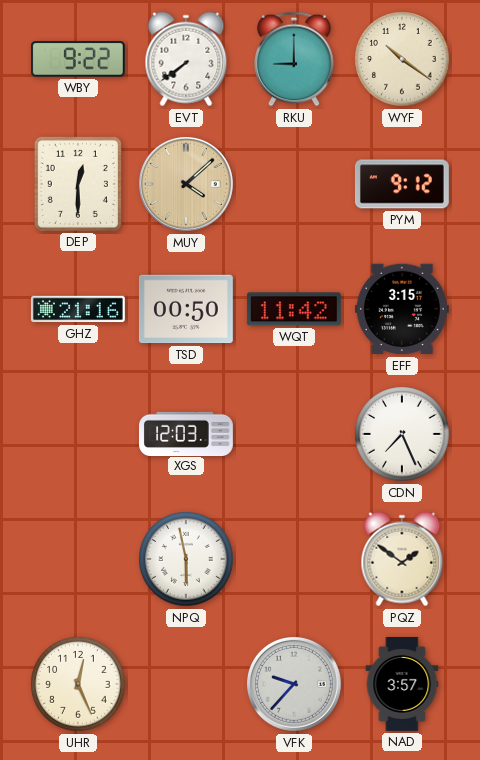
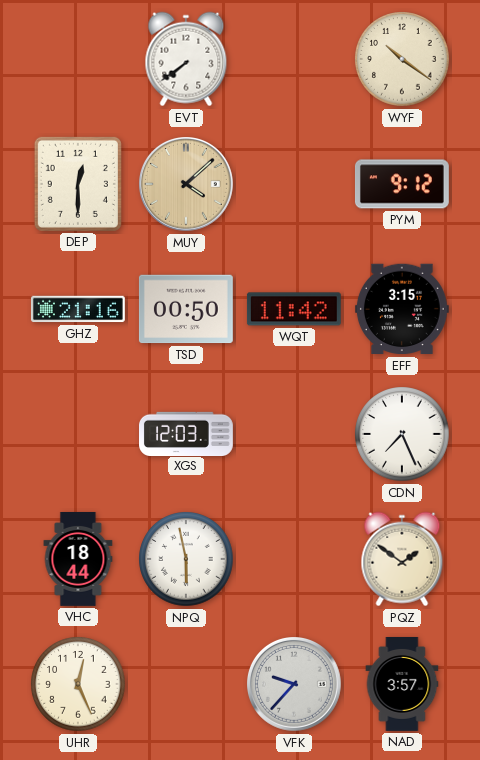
WBY: 9:22 -> none
RKU: 9:00 -> none
VHC: none -> 18:44
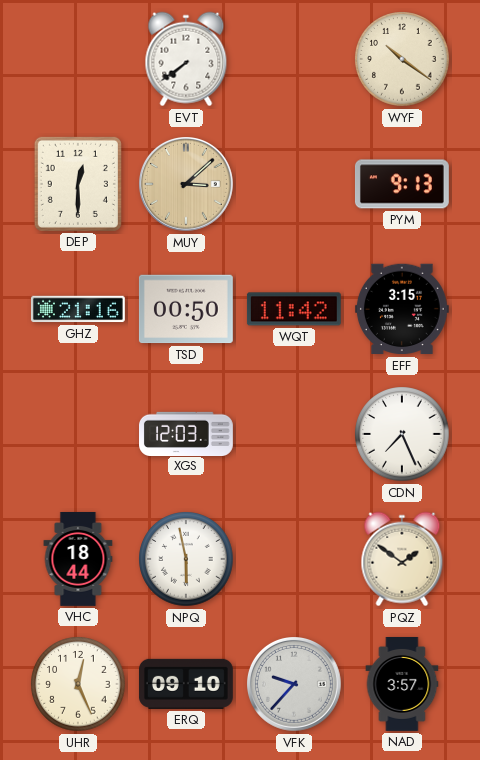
MUY: 4:08 -> 3:08
PYM: 9:12 -> 9:13
ERQ: none -> 09:10
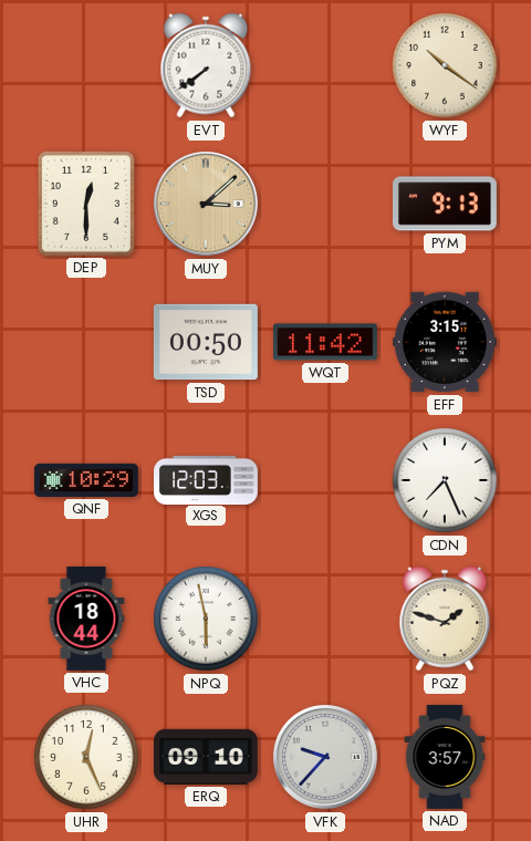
GHZ: 21:16 -> none
QNF: none -> 10:29
PQZ: 1:51 -> 1:48
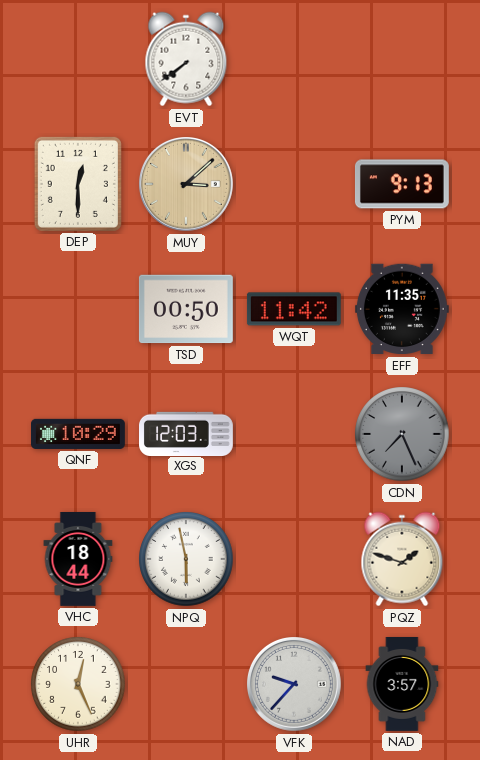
WYF: 10:21 -> none
EFF: 3:15 -> 11:35
CDN dial: white -> grey
ERQ: 09:10 -> none
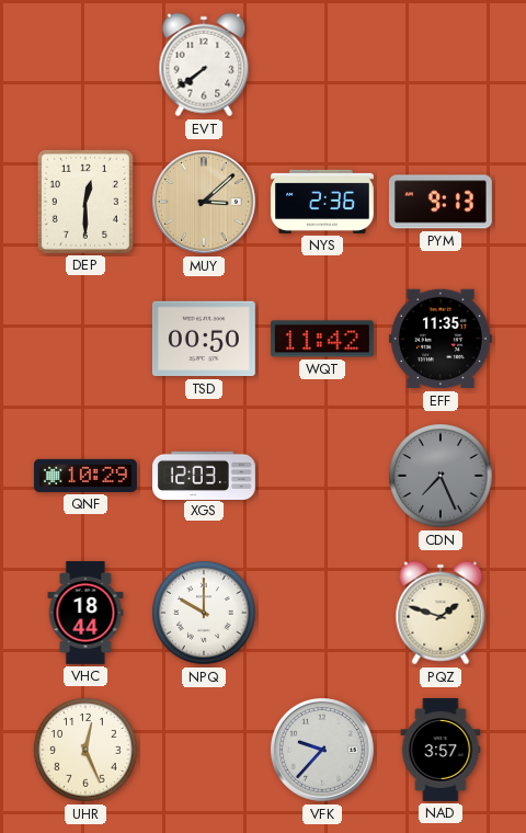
NYS: none -> 2:36
NPQ: 5:58 -> 10:00
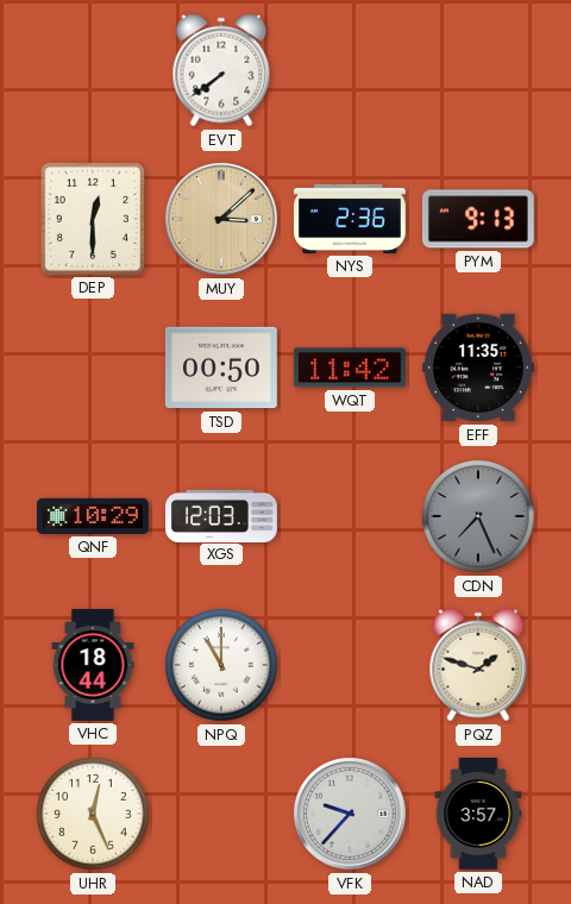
NPQ: 10:00 -> 11:00
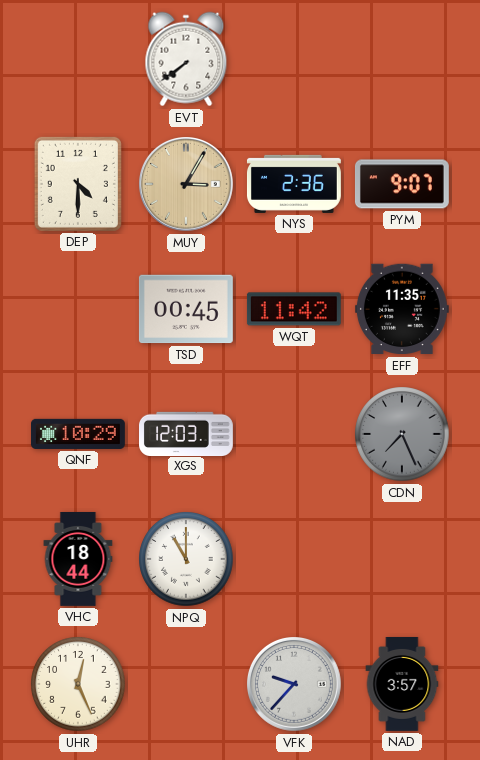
DEP: 12:30 -> 4:30
MUY: 3:08 -> 3:05
PYM: 9:13 -> 9:07
TSD: 00:50 -> 00:45
PQZ: 1:48 -> none
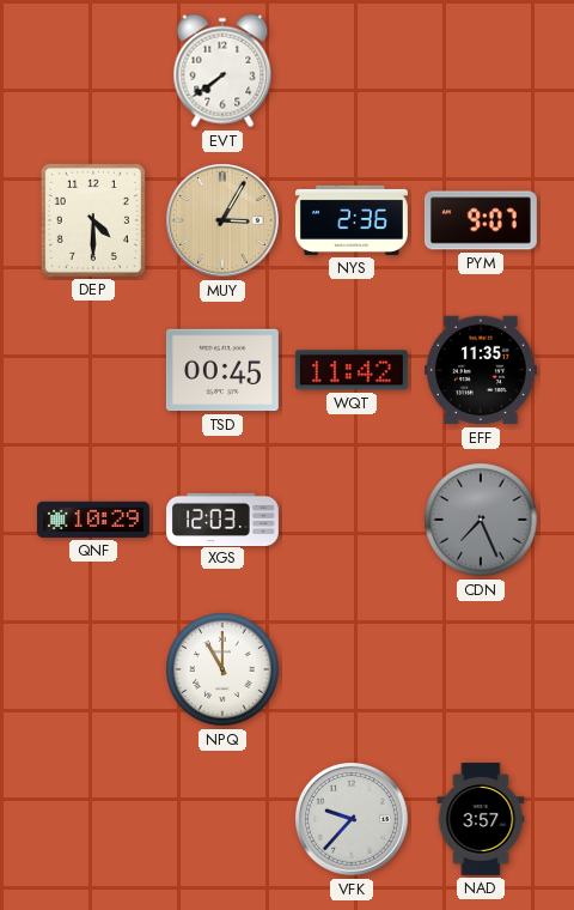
VHC: 18:44 -> none
UHR: 12:26 -> none
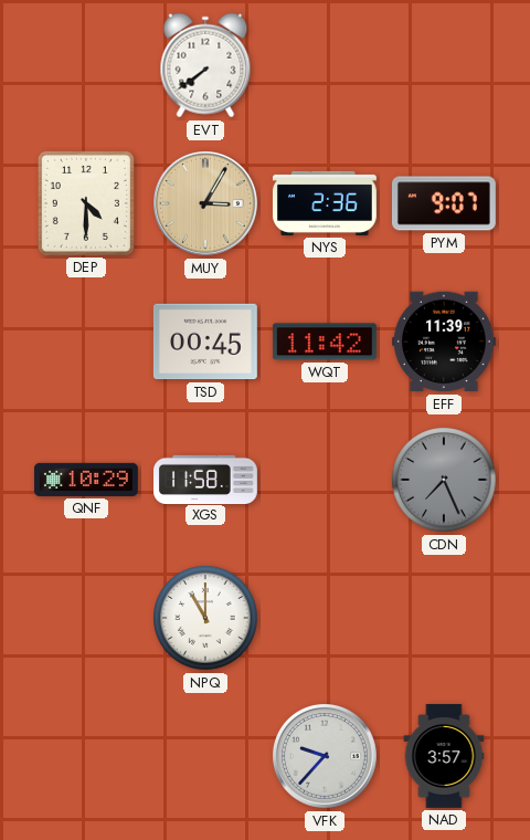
EFF: 11:35 -> 11:39
XGS: 12:03 -> 11:58
